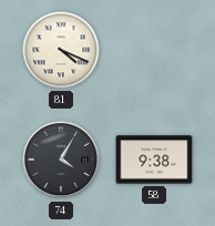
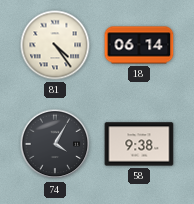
81: 4:19 -> 4:24
18: none -> 06:14
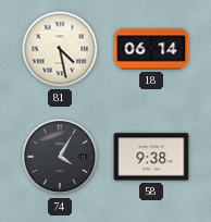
81: 4:24 -> 4:28
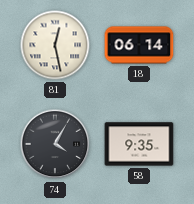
81: 4:28 -> 12:28
58: 9:38 -> 9:35
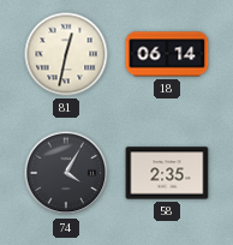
81: 12:28 -> 12:32
58: 9:35 -> 2:35
